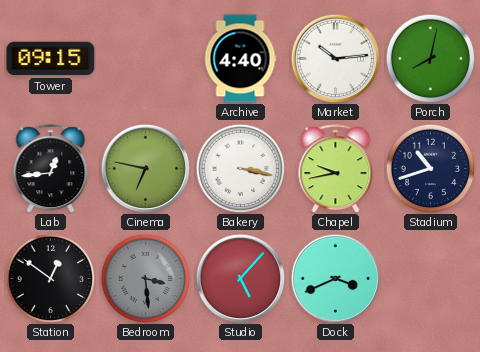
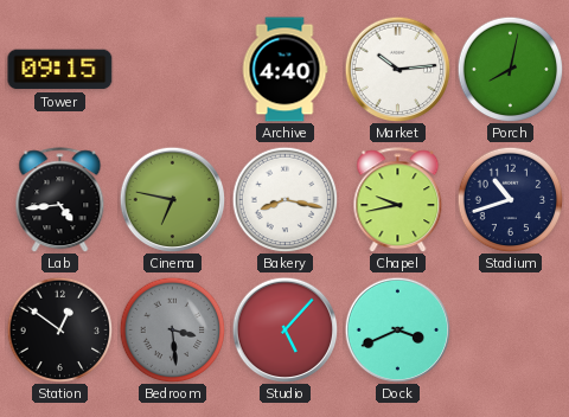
Lab: 12:44 -> 4:44
Bakery: 3:17 -> 8:17
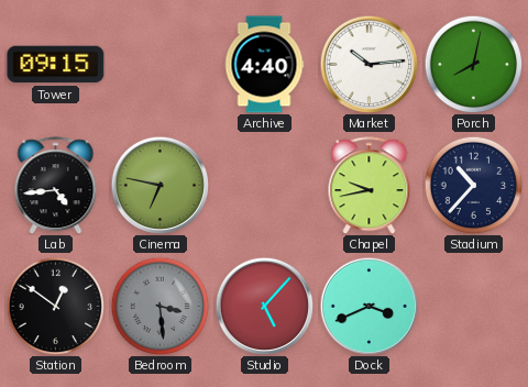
Bakery: 8:17 -> none
Stadium: 10:42 -> 10:37
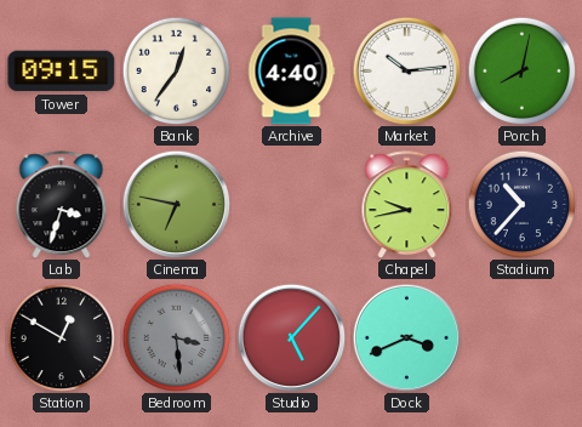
Bank: none -> 12:36
Lab: 4:44 -> 3:33
Station: 12:51 -> 12:50
